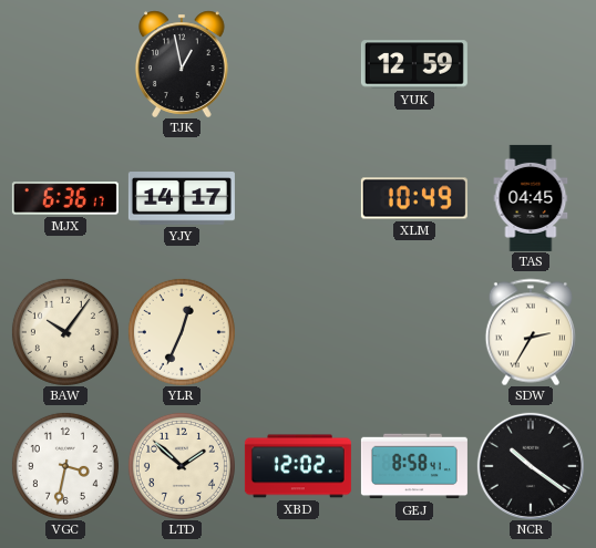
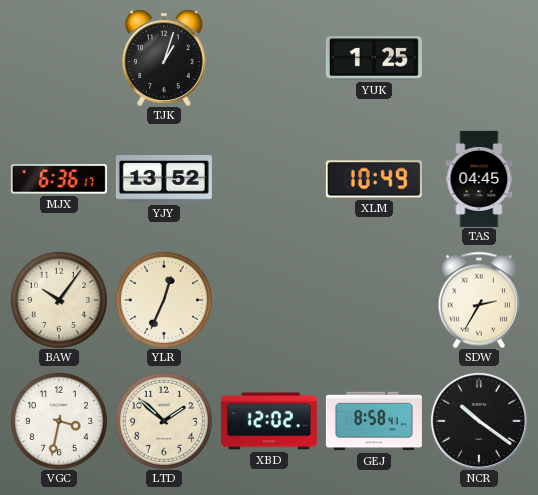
TJK: 12:58 -> 1:03
YUK: 12:59 -> 1:25
YJY: 14:17 -> 13:52
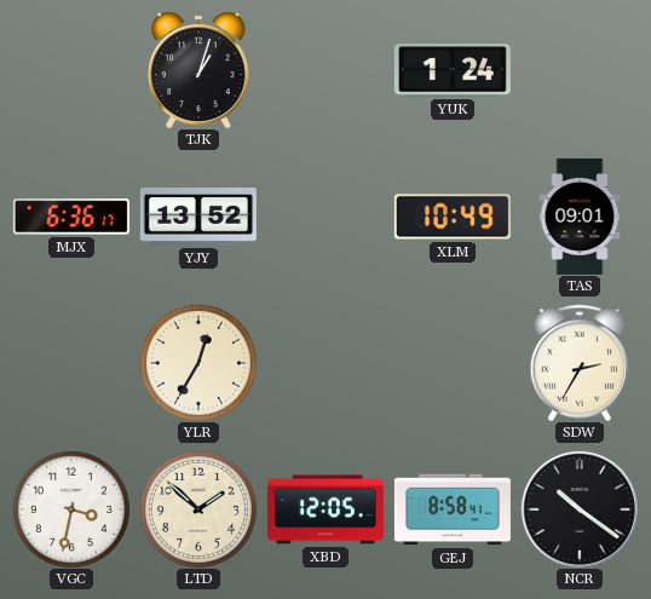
YUK: 1:25 -> 1:24
TAS: 04:45 -> 09:01
BAW: 10:06 -> none
YLR: 12:34 -> 12:35
XBD: 12:02 -> 12:05
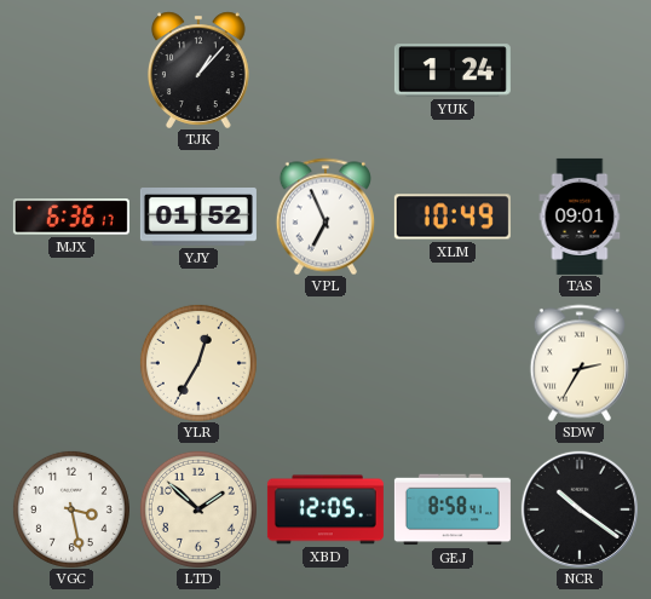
TJK: 1:03 -> 1:07
YJY: 13:52 -> 01:52
VPL: none -> 6:56
VGC: 3:32 -> 3:28
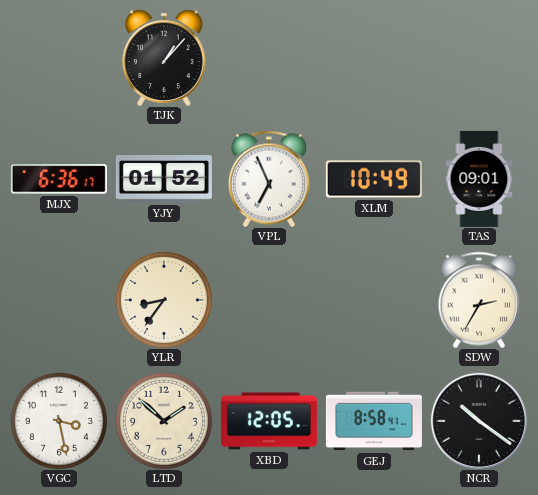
YUK: 1:24 -> none
YLR: 12:35 -> 8:36
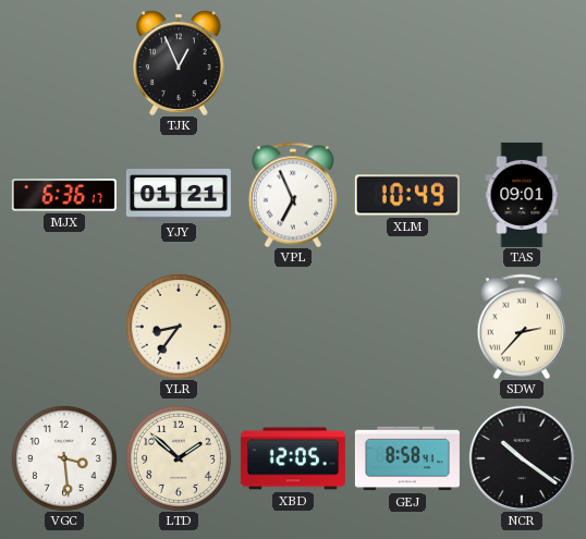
TJK: 1:07 -> 12:56
YJY: 01:52 -> 01:21
SDW: 2:35 -> 2:37
VGC: 3:28 -> 3:29
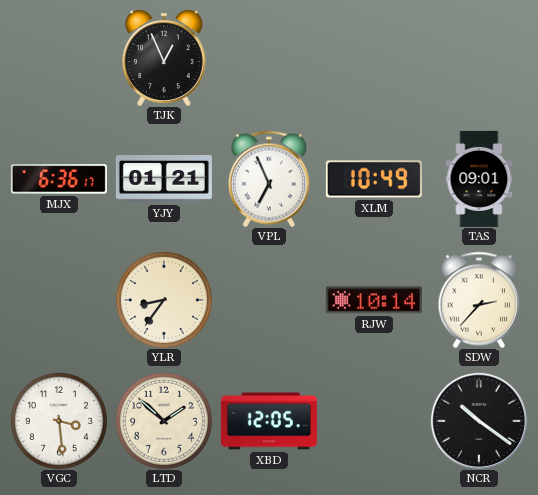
RJW: none -> 10:14
GEJ: 8:58 -> none
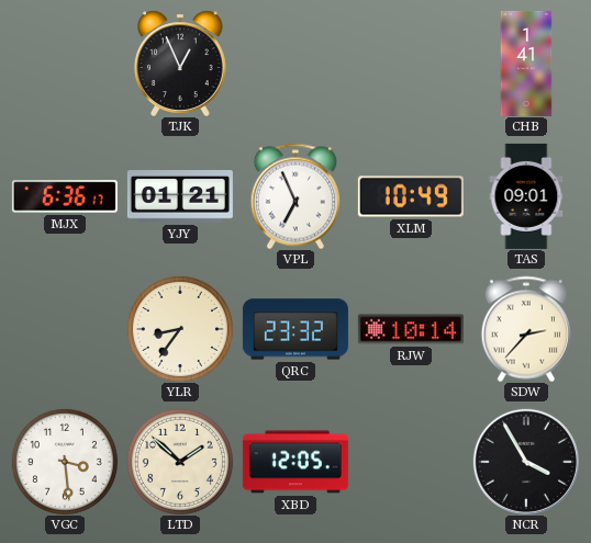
CHB: none -> 1:41
QRC: none -> 23:32
NCR: 10:21 -> 3:55
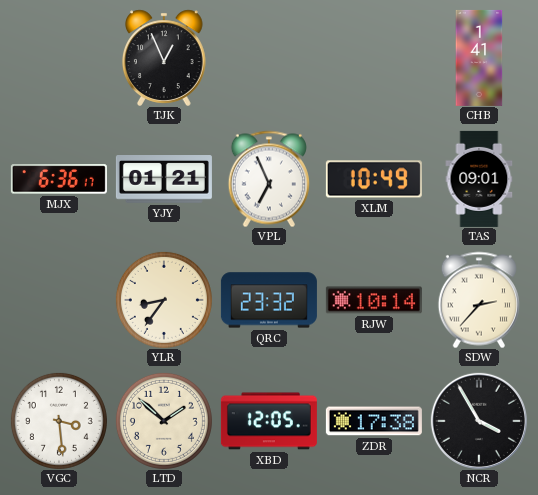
ZDR: none -> 17:38
